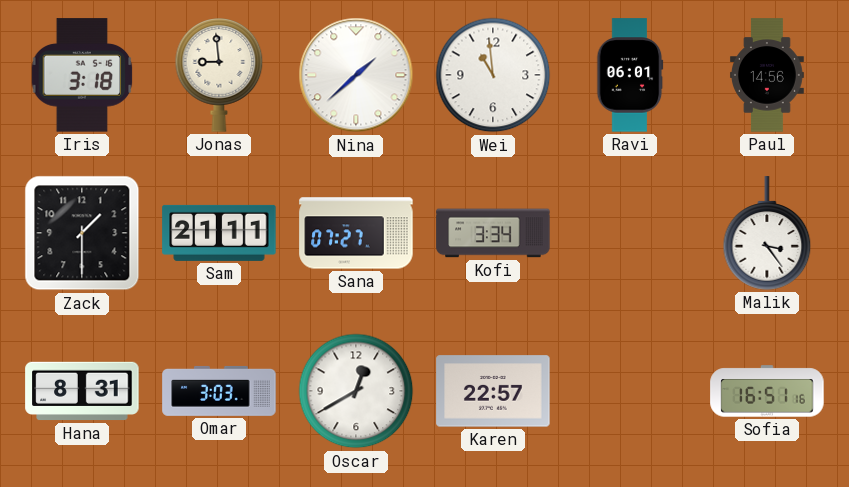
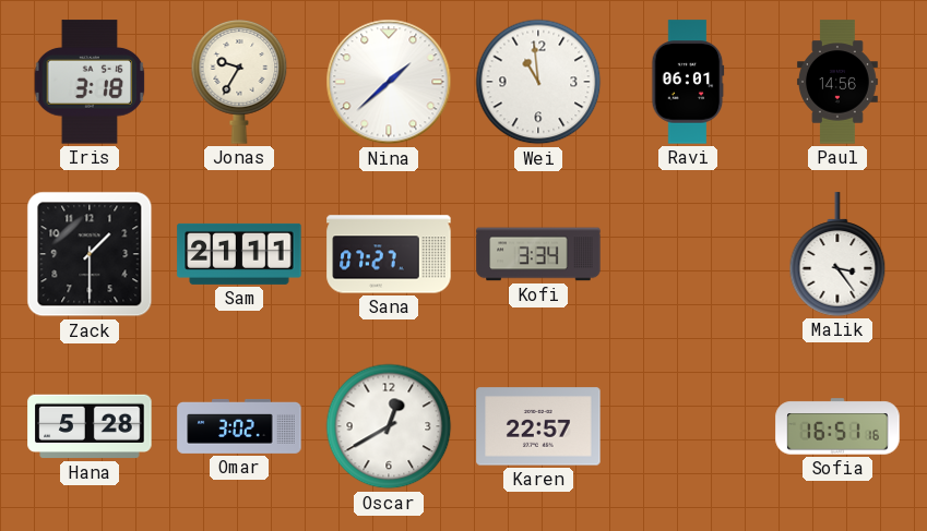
Jonas: 8:59 -> 9:35
Hana: 8:31 -> 5:28
Omar: 3:03 -> 3:02
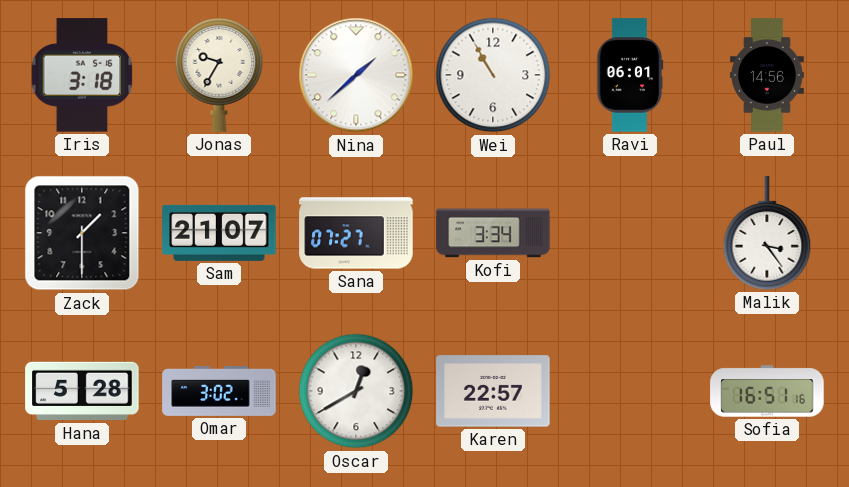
Wei: 10:59 -> 10:55
Sam: 21:11 -> 21:07
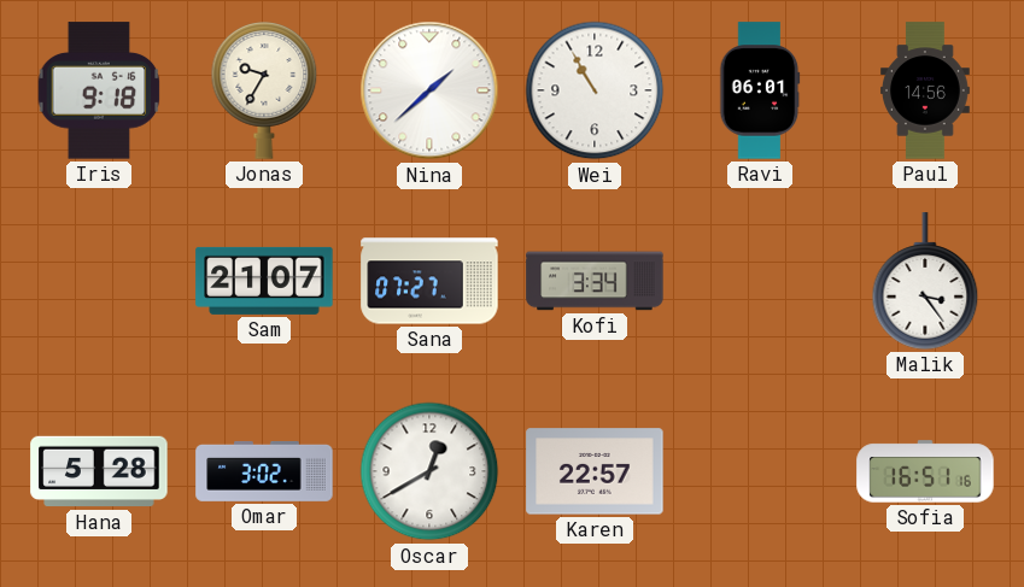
Iris: 3:18 -> 9:18
Zack: 1:30 -> none
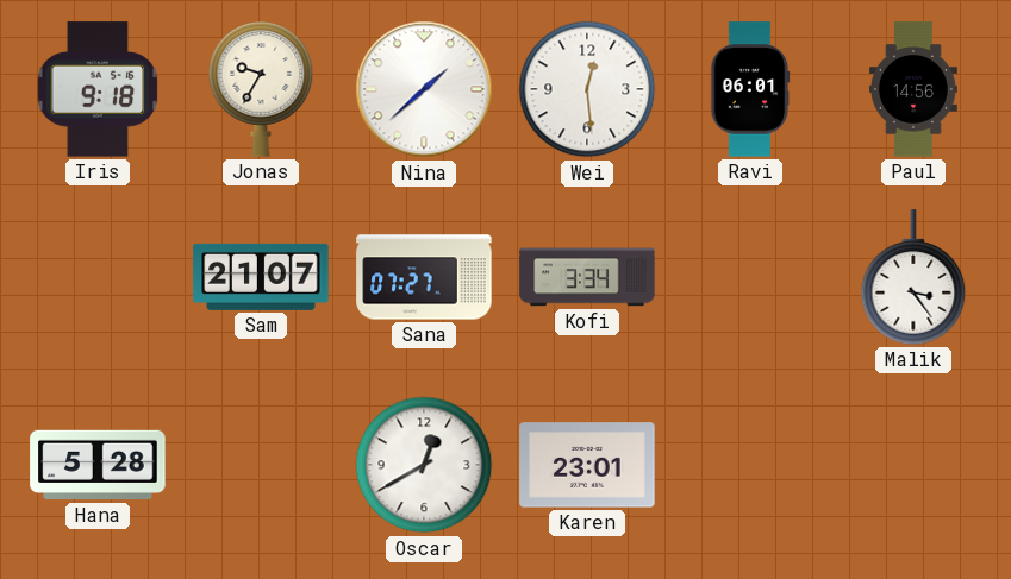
Wei: 10:55 -> 12:29
Omar: 3:02 -> none
Karen: 22:57 -> 23:01
Sofia: 16:51 -> none
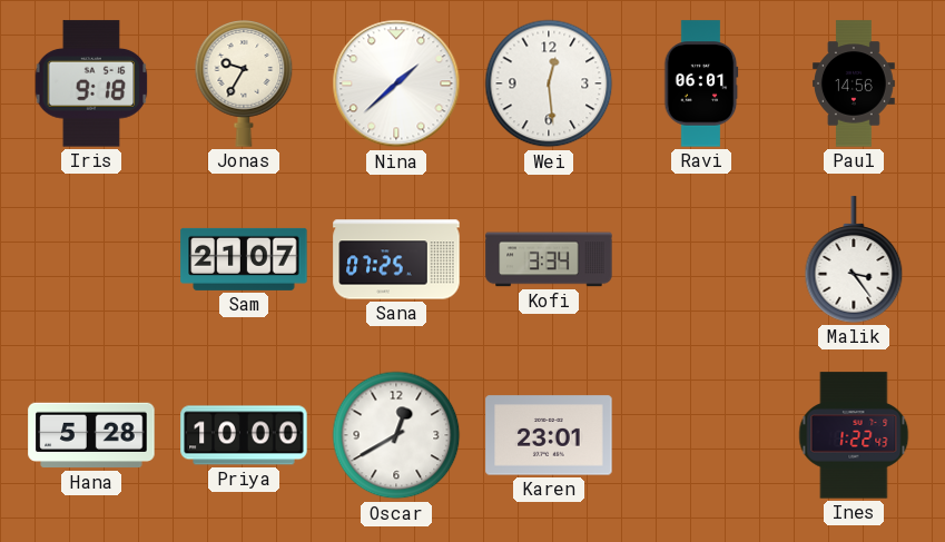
Sana: 07:27 -> 07:25
Priya: none -> 10:00
Ines: none -> 1:22
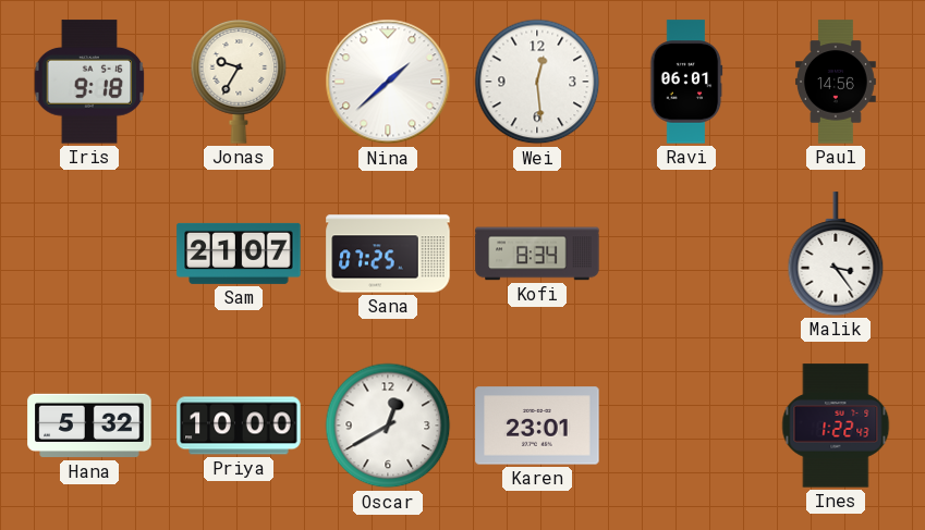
Kofi: 3:34 -> 8:34
Hana: 5:28 -> 5:32
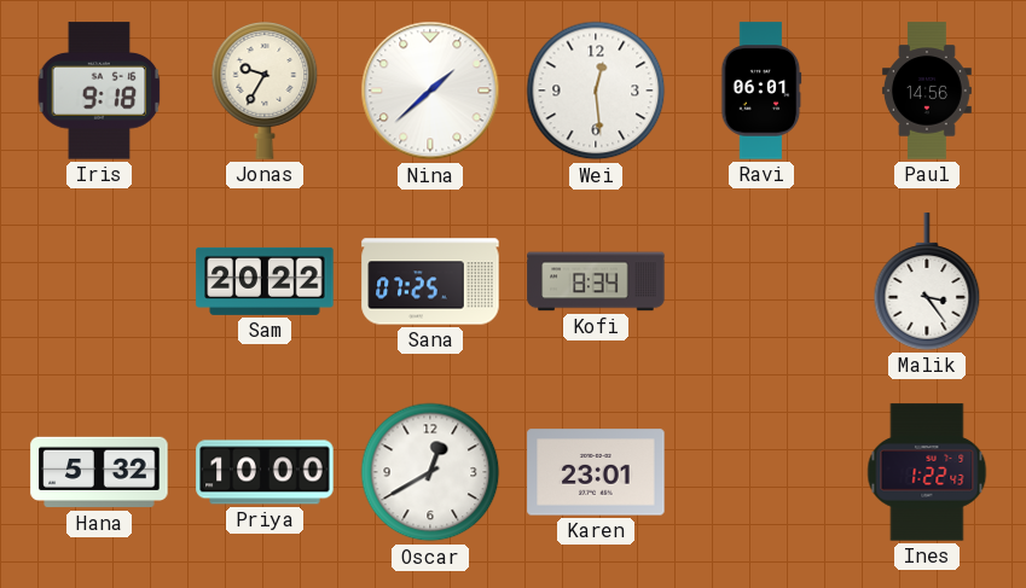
Sam: 21:07 -> 20:22
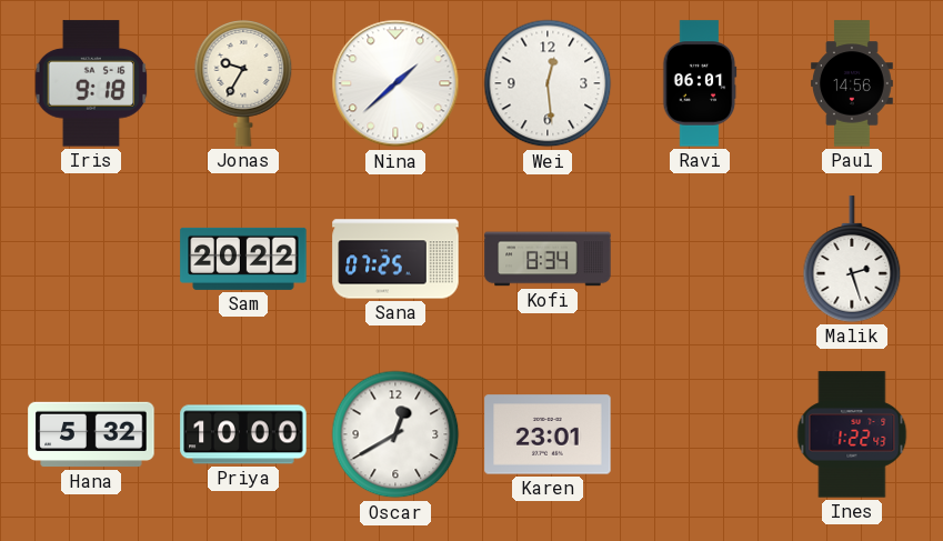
Malik: 3:24 -> 2:27
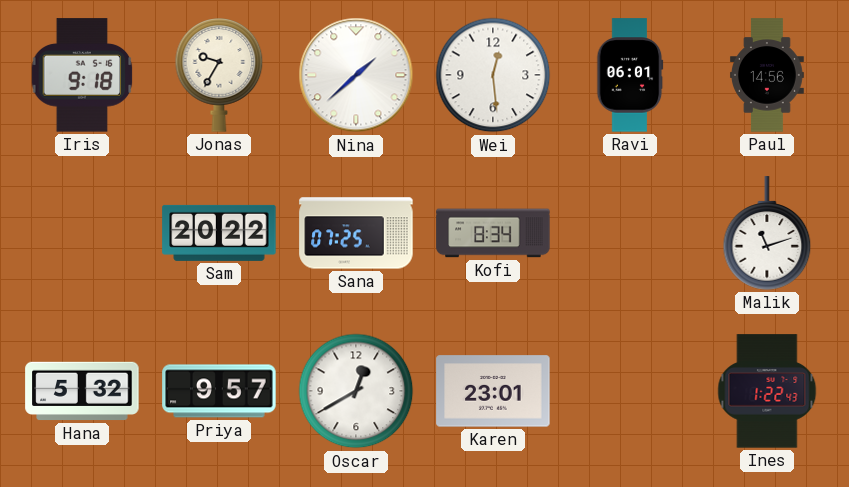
Malik: 2:27 -> 11:12
Priya: 10:00 -> 9:57
